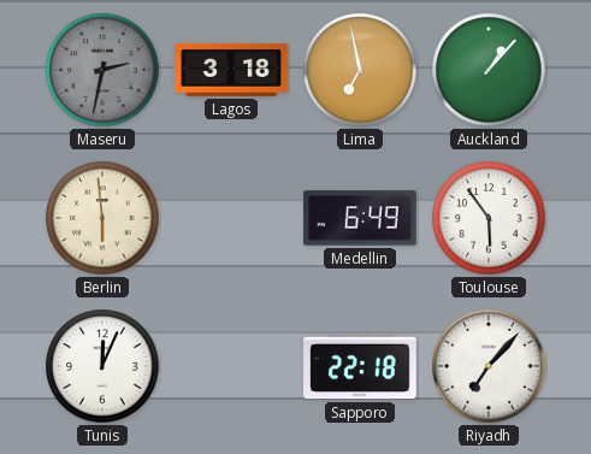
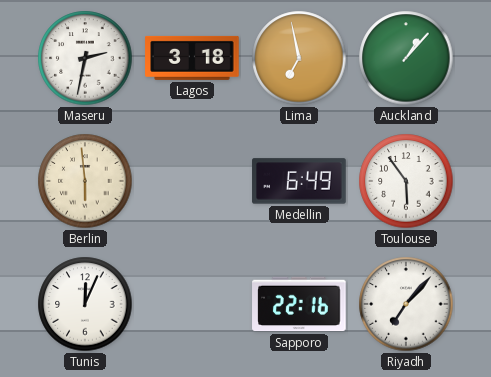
Maseru dial: grey -> white
Sapporo: 22:18 -> 22:16
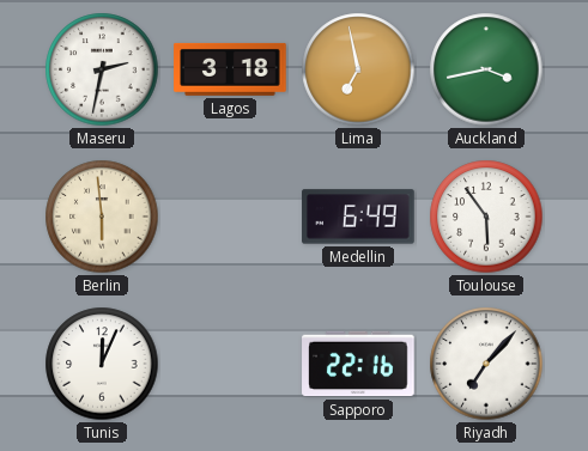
Auckland: 1:07 -> 3:43
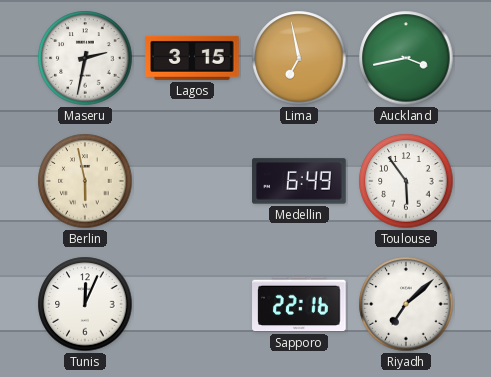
Lagos: 3:18 -> 3:15
Berlin: 5:59 -> 5:58
Riyadh: 7:07 -> 7:08
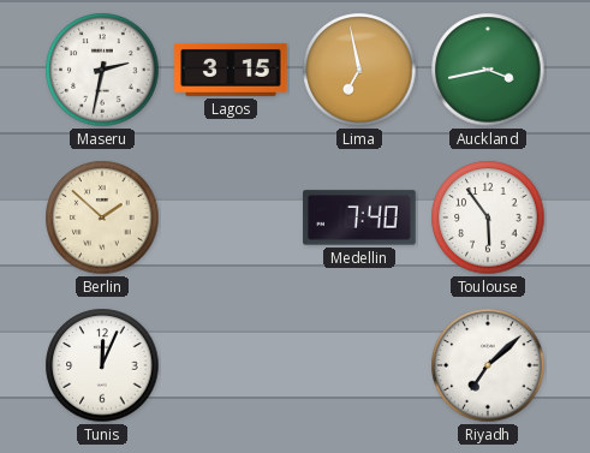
Berlin: 5:58 -> 1:52
Medellin: 6:49 -> 7:40
Sapporo: 22:16 -> none
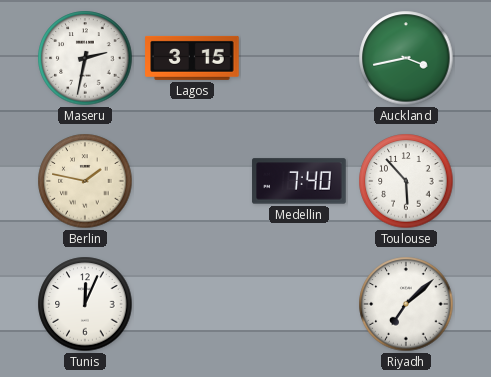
Lima: 6:58 -> none
Berlin: 1:52 -> 1:47
Toulouse: 5:54 -> 5:53
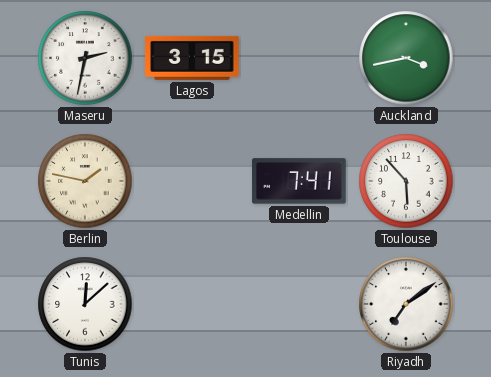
Medellin: 7:40 -> 7:41
Tunis: 12:04 -> 12:08
Riyadh: 7:08 -> 7:09
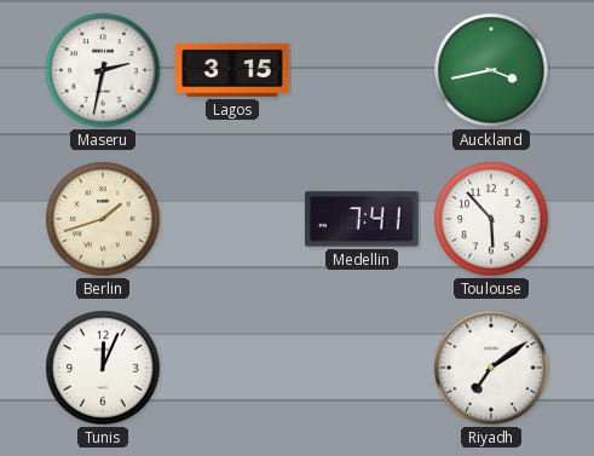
Berlin: 1:47 -> 1:42
Tunis: 12:08 -> 12:04
